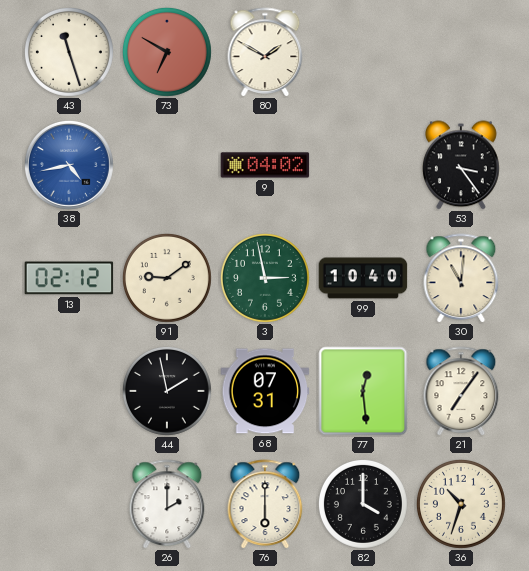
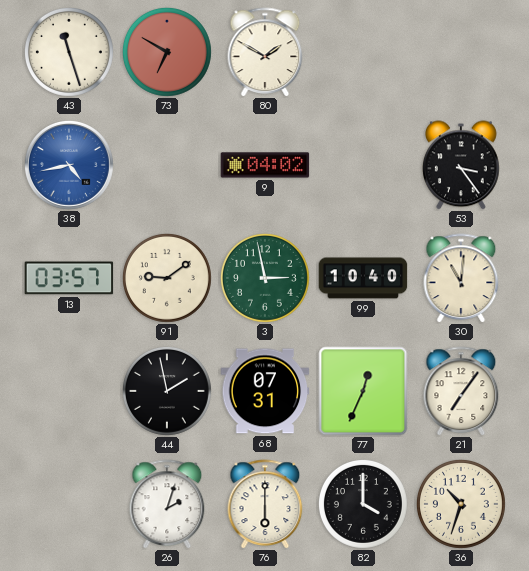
13: 02:12 -> 03:57
77: 12:29 -> 12:34
26: 2:00 -> 2:03
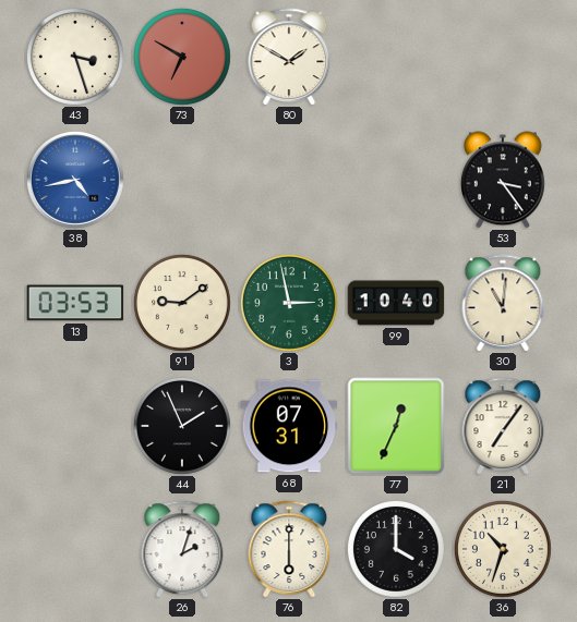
43: 11:27 -> 3:27
9: 04:02 -> none
13: 03:57 -> 03:53
44: 1:58 -> 1:56
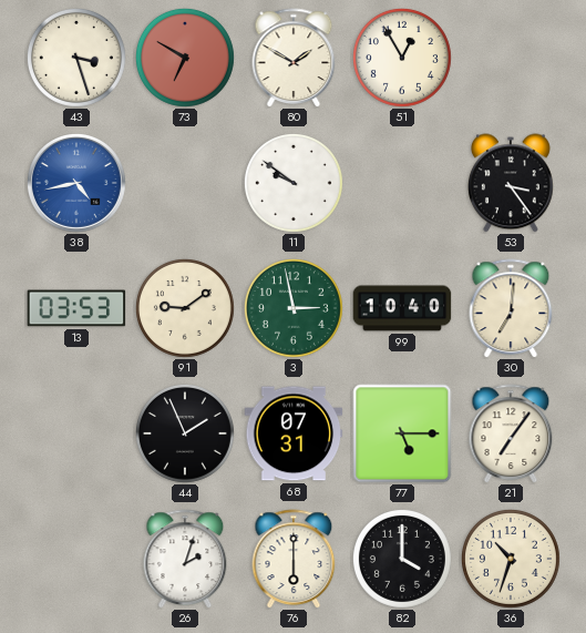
51: none -> 12:55
11: none -> 9:51
30: 11:01 -> 7:01
77: 12:34 -> 5:15
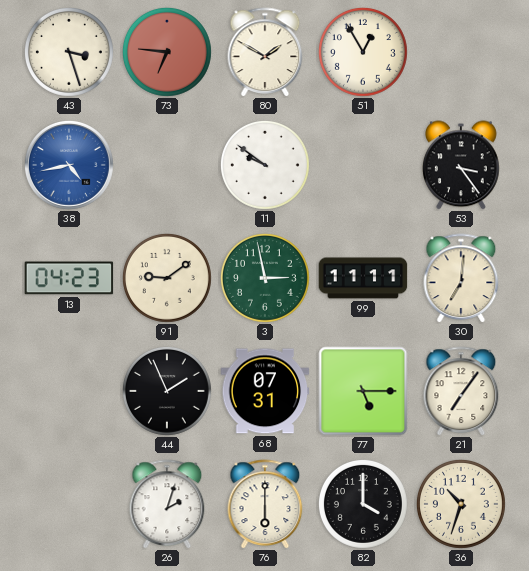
73: 6:50 -> 6:46
13: 03:53 -> 04:23
99: 10:40 -> 11:11
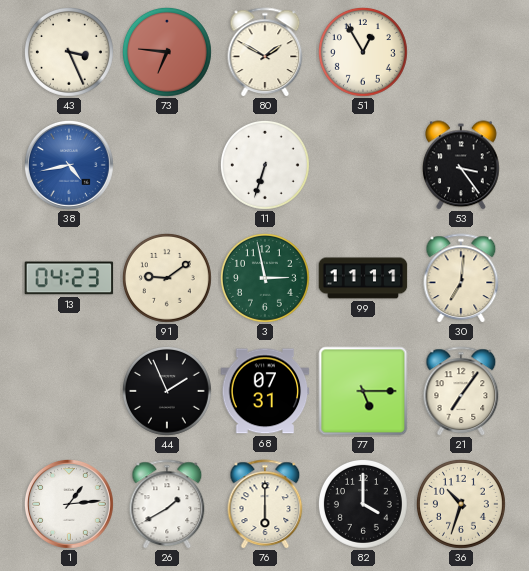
43: 3:27 -> 3:26
11: 9:51 -> 6:33
1: none -> 1:14
26: 2:03 -> 1:40
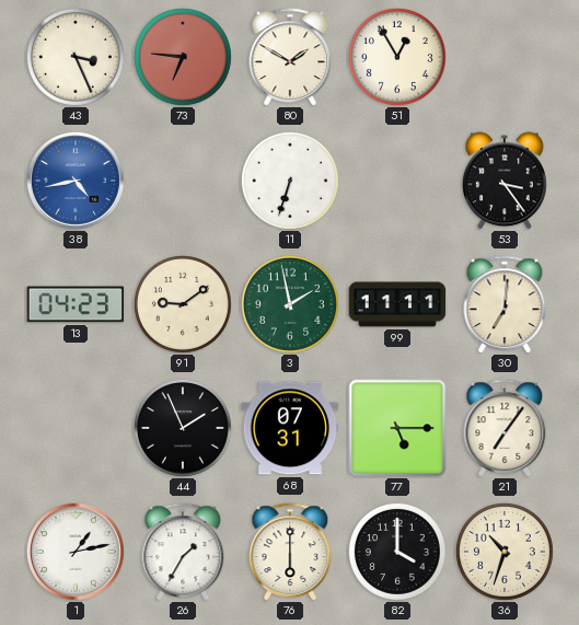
3: 2:58 -> 1:58
1: 1:14 -> 1:13
26: 1:40 -> 1:35
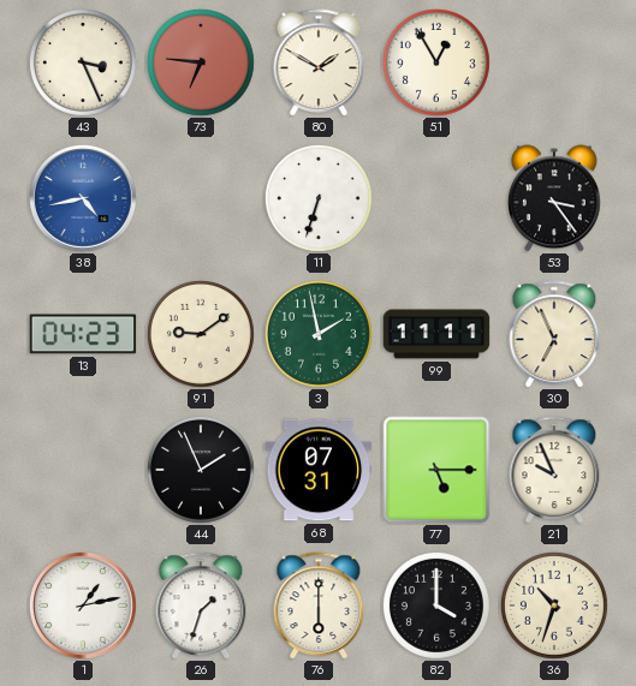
30: 7:01 -> 6:56
21: 7:06 -> 9:56
26: 1:35 -> 1:33
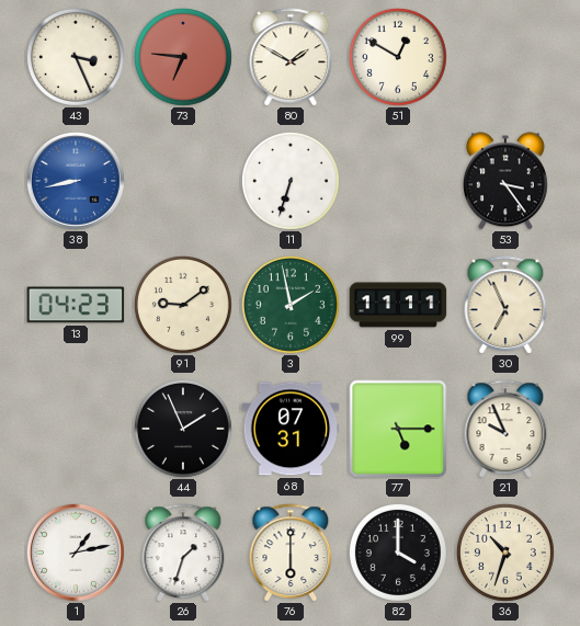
51: 12:55 -> 12:50
38: 4:43 -> 8:43
